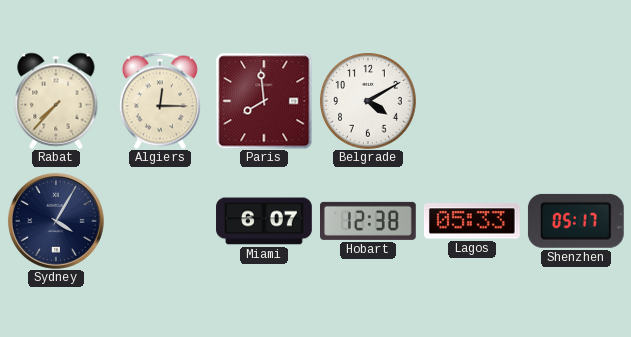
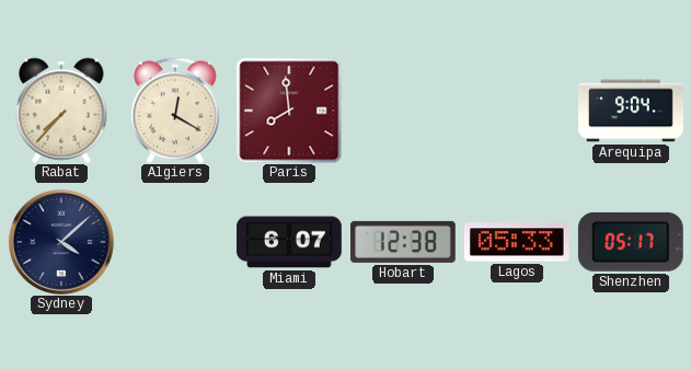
Algiers: 12:15 -> 12:20
Belgrade: 4:10 -> none
Arequipa: none -> 9:04
Sydney: 4:05 -> 4:08
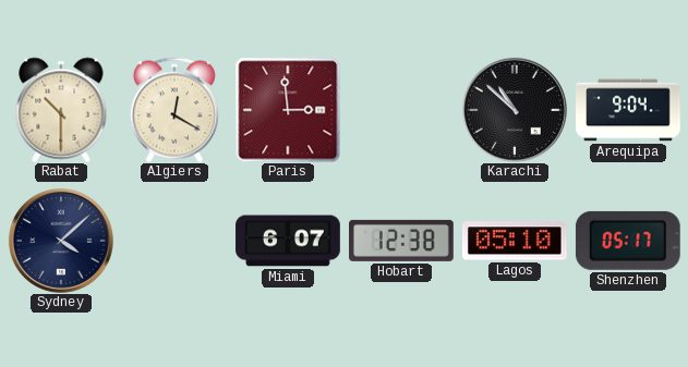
Rabat: 7:37 -> 10:30
Paris: 7:59 -> 2:59
Karachi: none -> 10:52
Lagos: 05:33 -> 05:10
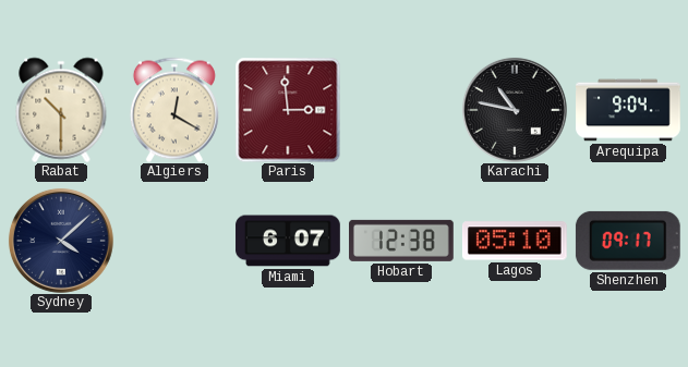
Karachi: 10:52 -> 10:47
Shenzhen: 05:17 -> 09:17
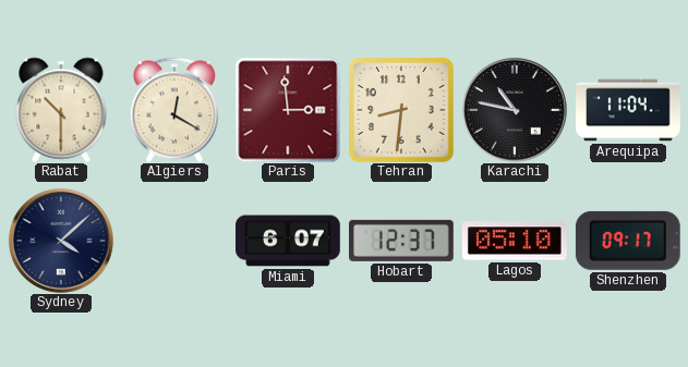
Tehran: none -> 8:31
Arequipa: 9:04 -> 11:04
Hobart: 12:38 -> 12:37
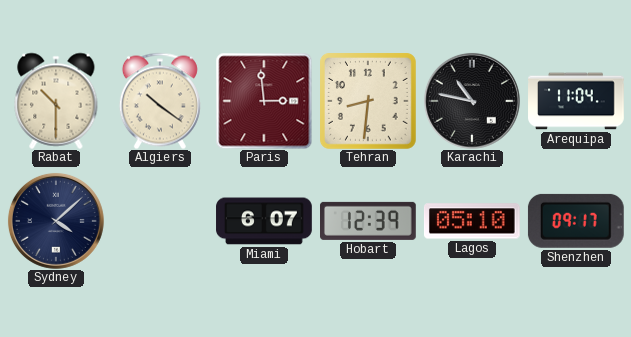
Algiers: 12:20 -> 10:21
Hobart: 12:37 -> 12:39
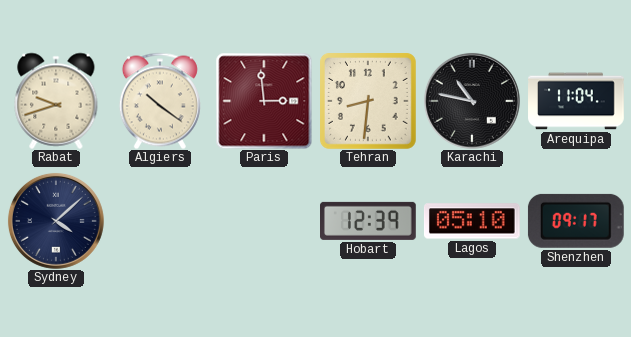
Rabat: 10:30 -> 9:42
Miami: 6:07 -> none
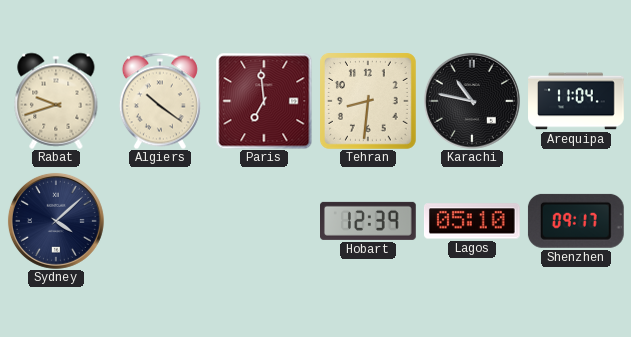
Paris: 2:59 -> 6:59
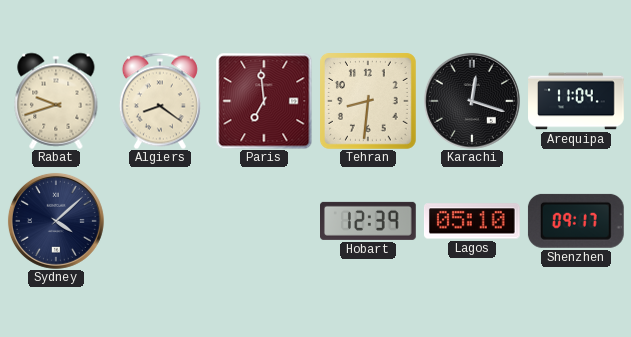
Algiers: 10:21 -> 8:21
Karachi: 10:47 -> 12:18
